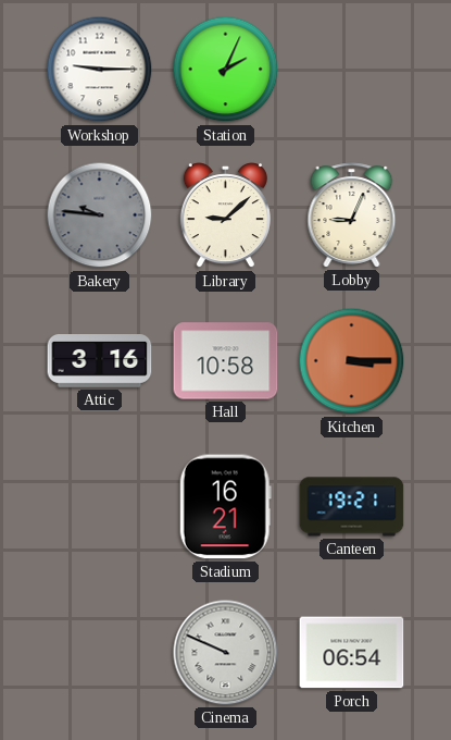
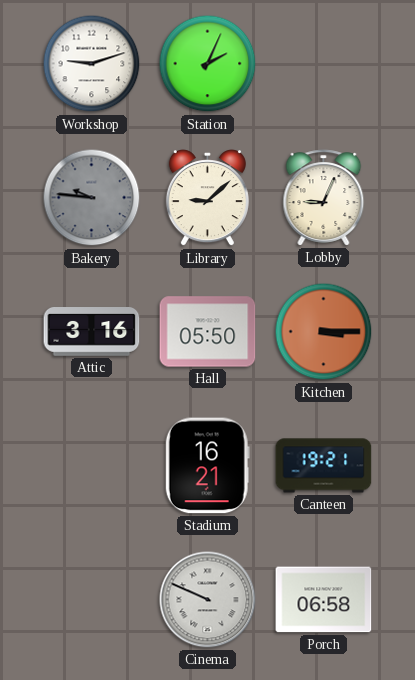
Workshop: 9:15 -> 9:12
Hall: 10:58 -> 05:50
Porch: 06:54 -> 06:58
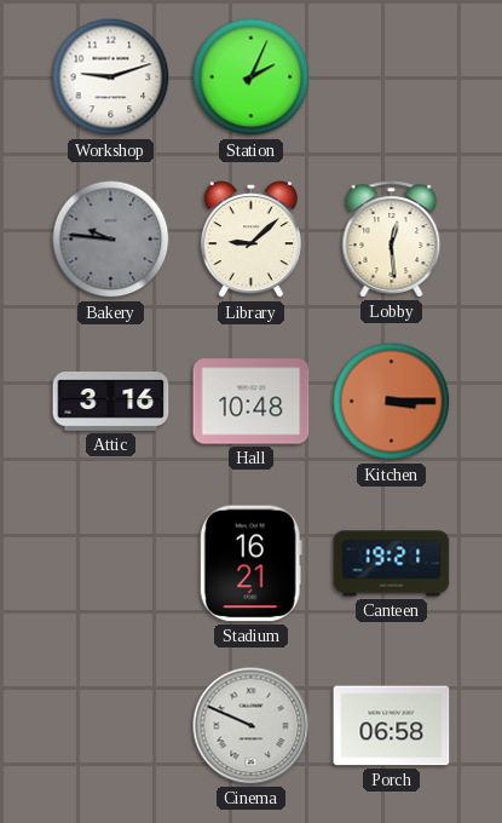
Lobby: 9:04 -> 12:29
Hall: 05:50 -> 10:48
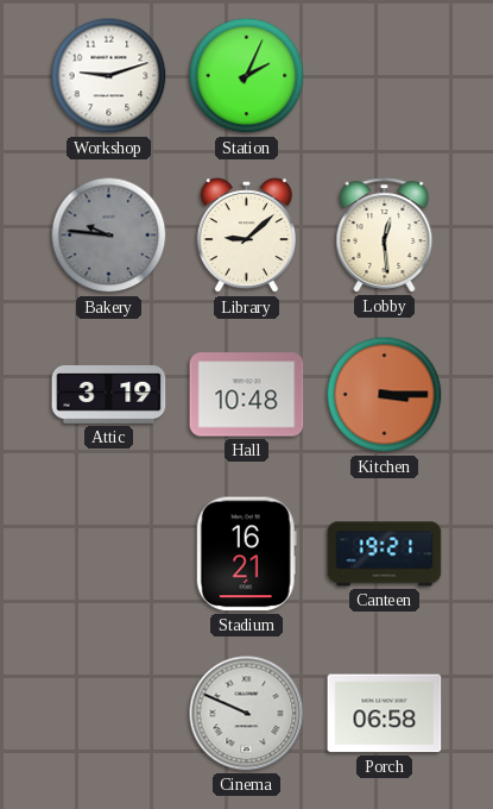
Attic: 3:16 -> 3:19
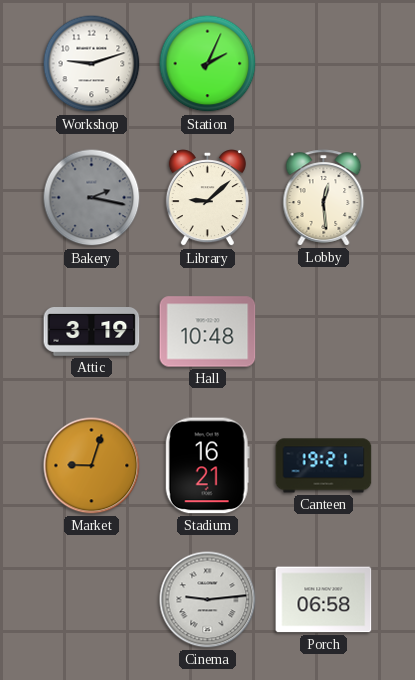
Bakery: 9:46 -> 2:17
Kitchen: 3:15 -> none
Market: none -> 9:03
Cinema: 9:49 -> 9:14
